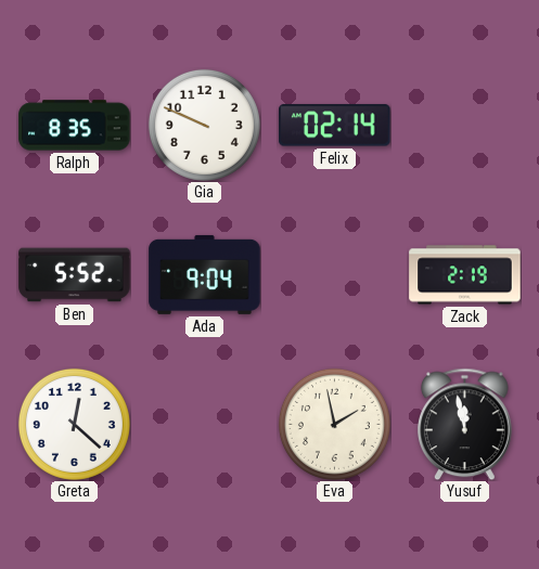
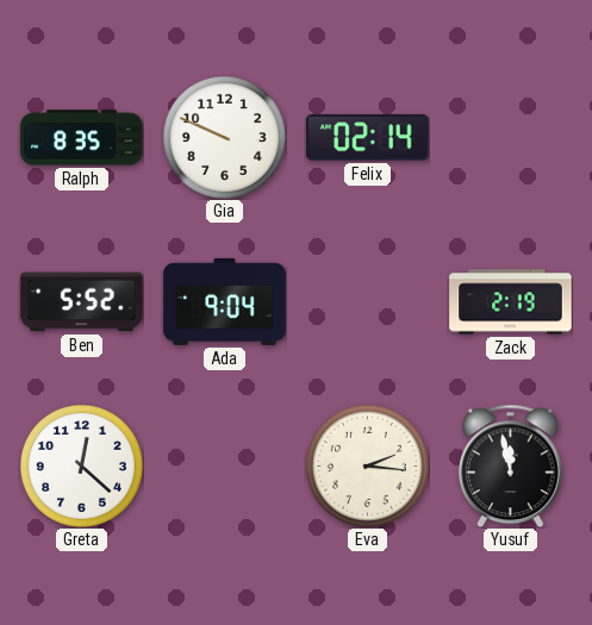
Eva: 1:58 -> 2:16
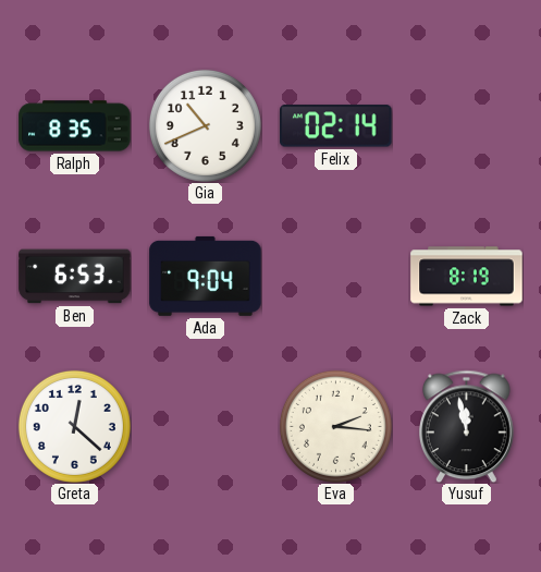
Gia: 9:49 -> 10:41
Ben: 5:52 -> 6:53
Zack: 2:19 -> 8:19
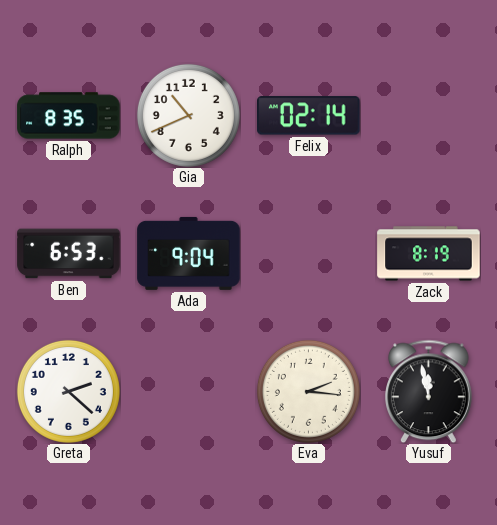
Greta: 12:22 -> 2:22
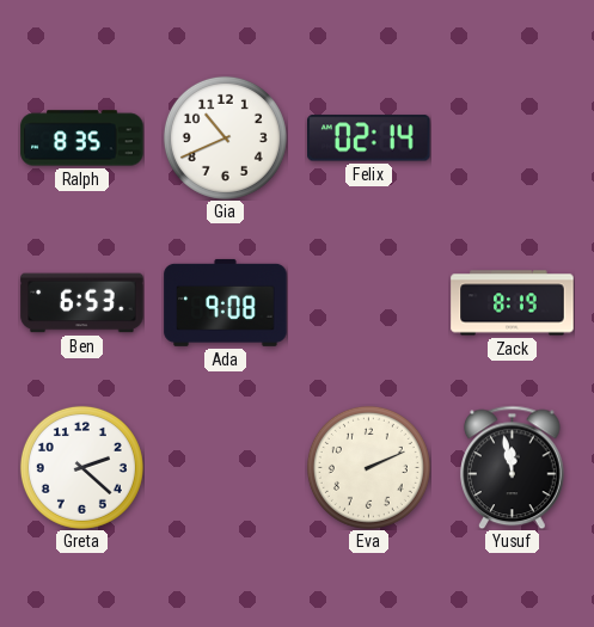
Ada: 9:04 -> 9:08
Eva: 2:16 -> 2:11
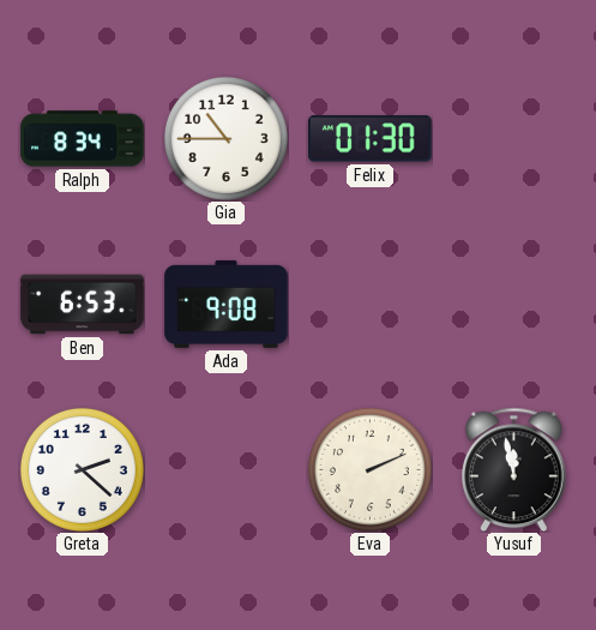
Ralph: 8:35 -> 8:34
Gia: 10:41 -> 10:45
Felix: 02:14 -> 01:30
Zack: 8:19 -> none
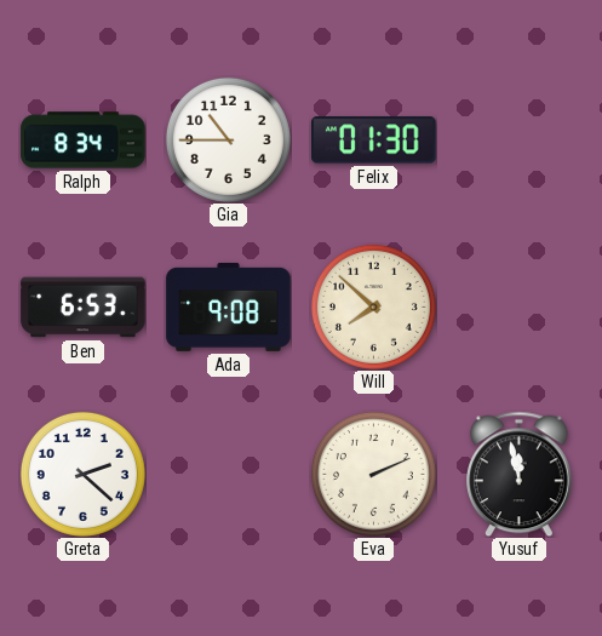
Will: none -> 7:52
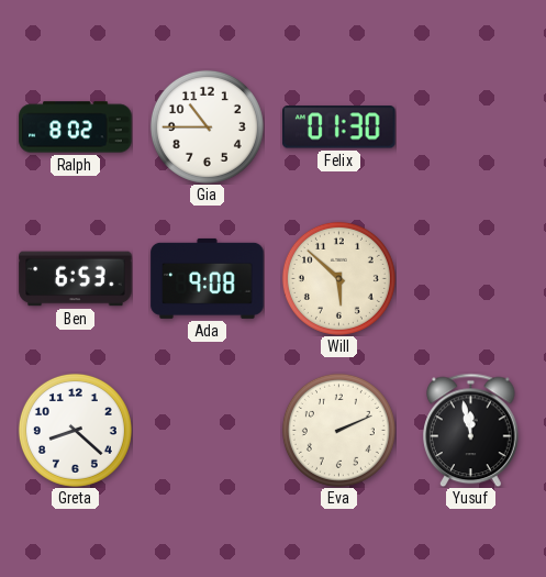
Ralph: 8:34 -> 8:02
Will: 7:52 -> 5:52
Greta: 2:22 -> 8:22
